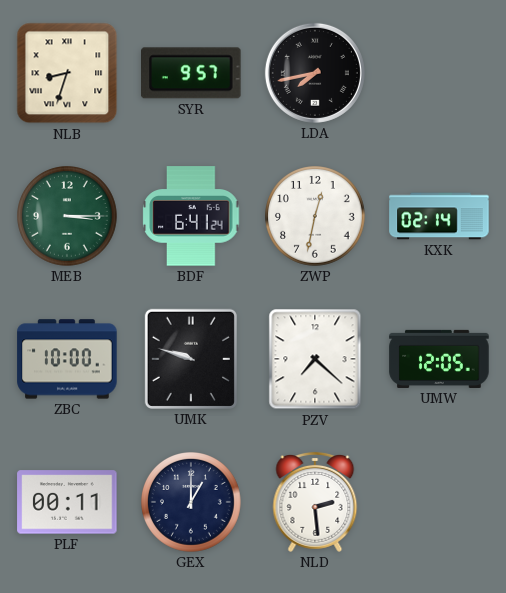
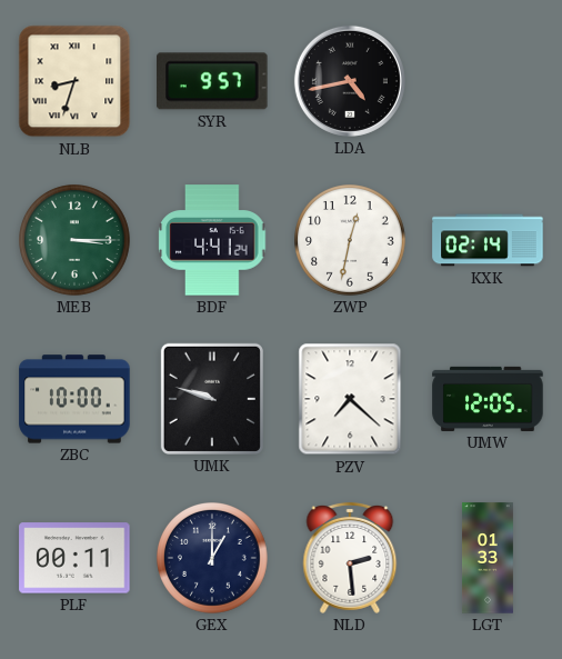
LDA: 7:43 -> 4:43
BDF: 6:41 -> 4:41
LGT: none -> 01:33
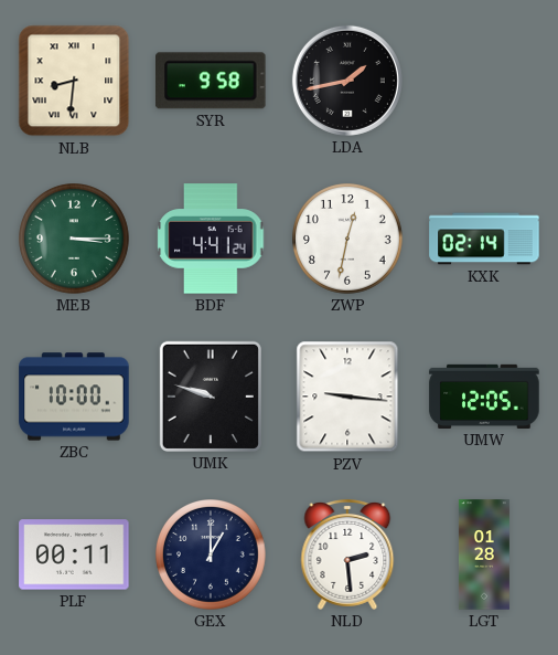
NLB: 8:33 -> 8:31
SYR: 9:57 -> 9:58
LDA: 4:43 -> 1:43
PZV: 7:22 -> 9:16
LGT: 01:33 -> 01:28
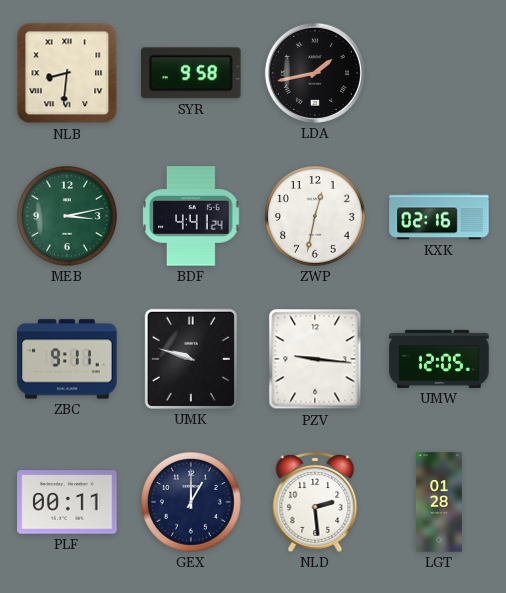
MEB: 3:15 -> 3:13
KXK: 02:14 -> 02:16
ZBC: 10:00 -> 9:11
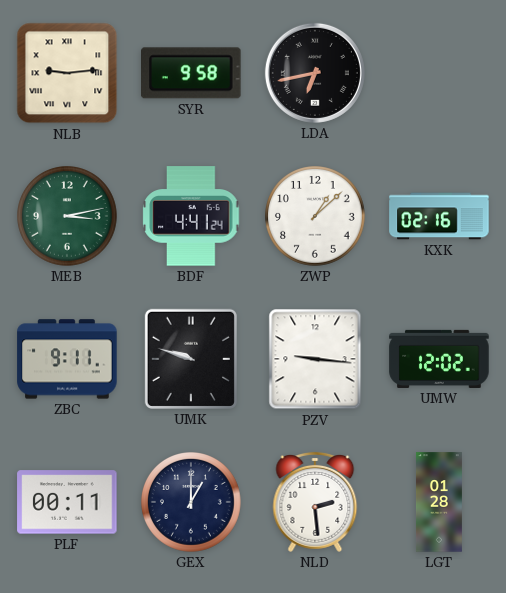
NLB: 8:31 -> 9:14
LDA: 1:43 -> 6:43
ZWP: 12:32 -> 1:08
UMW: 12:05 -> 12:02
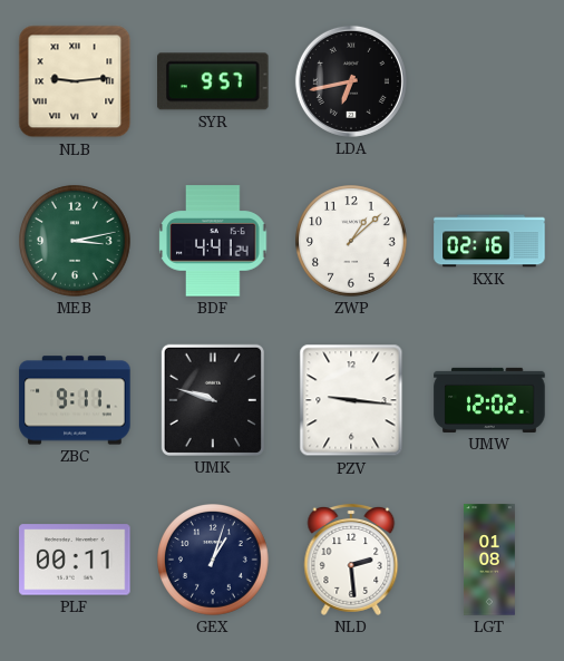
SYR: 9:58 -> 9:57
GEX: 1:00 -> 1:03
LGT: 01:28 -> 01:08
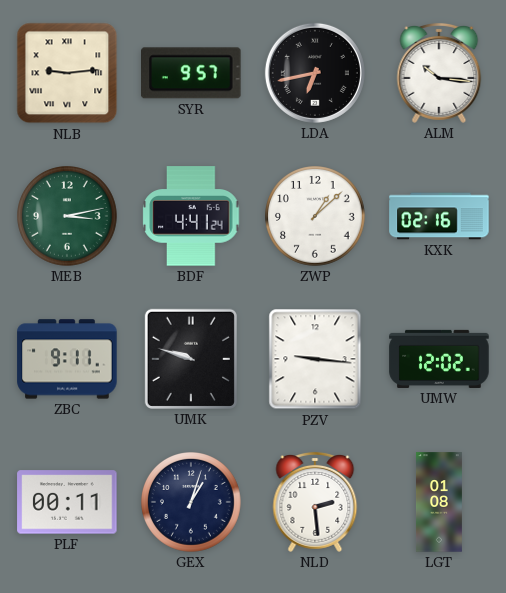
ALM: none -> 10:16
